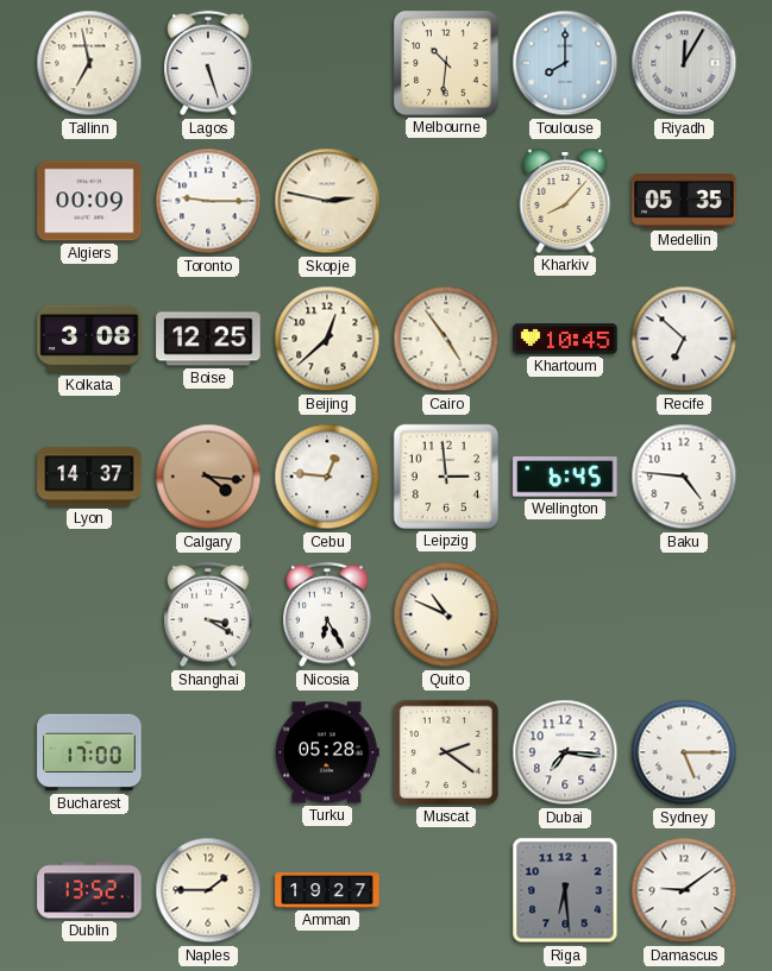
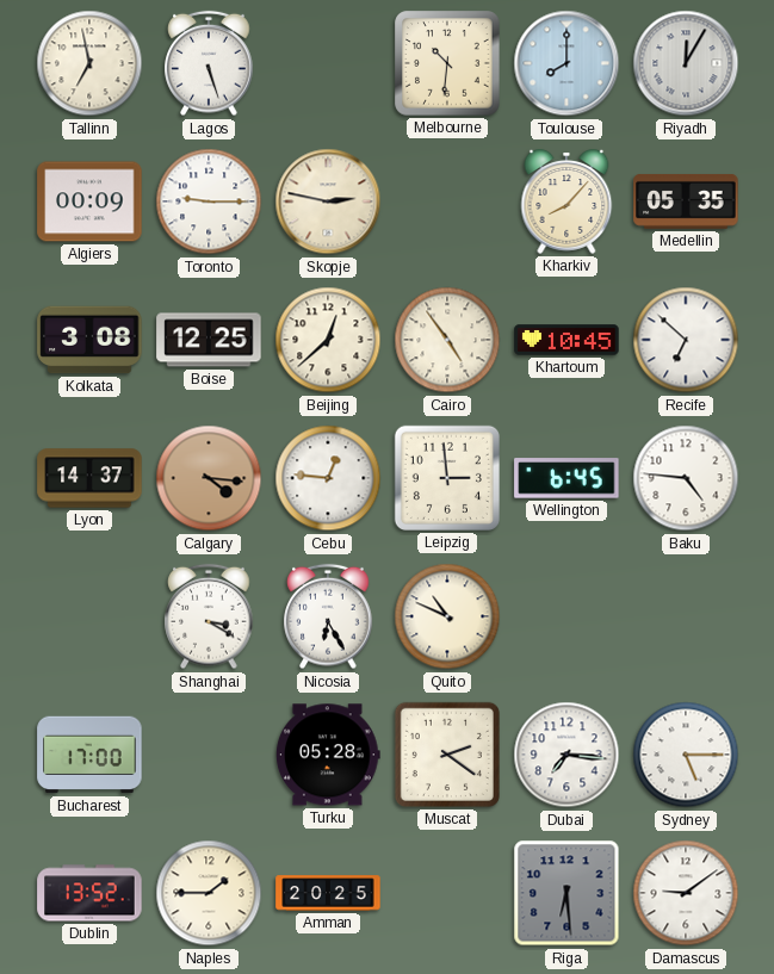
Amman: 19:27 -> 20:25
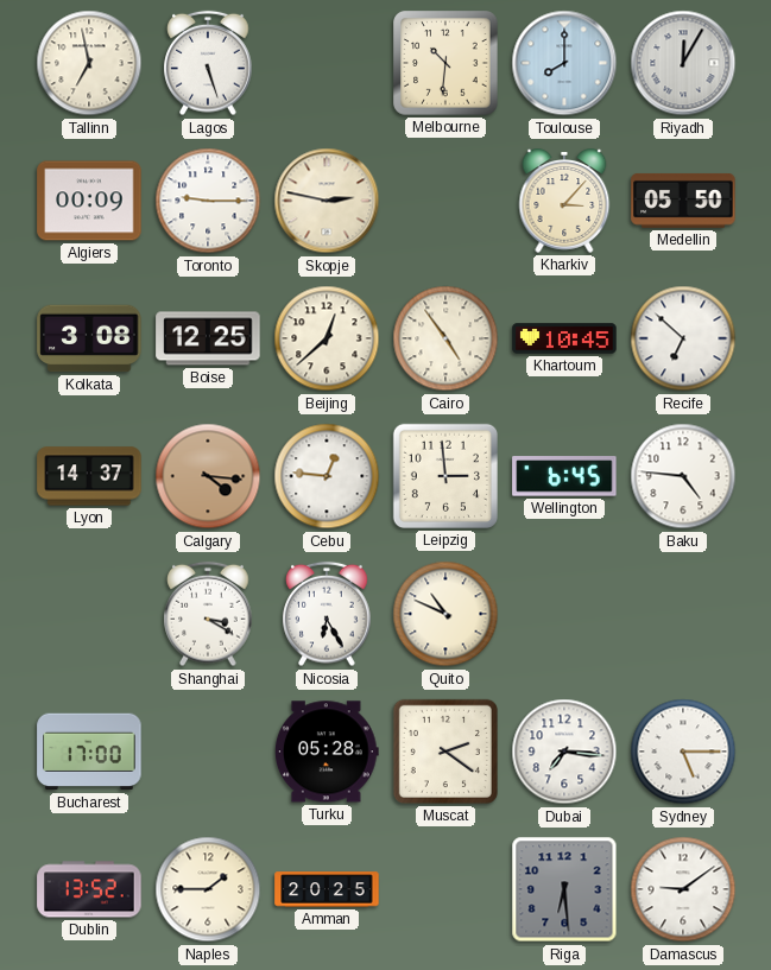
Kharkiv: 8:07 -> 3:07
Medellin: 05:35 -> 05:50
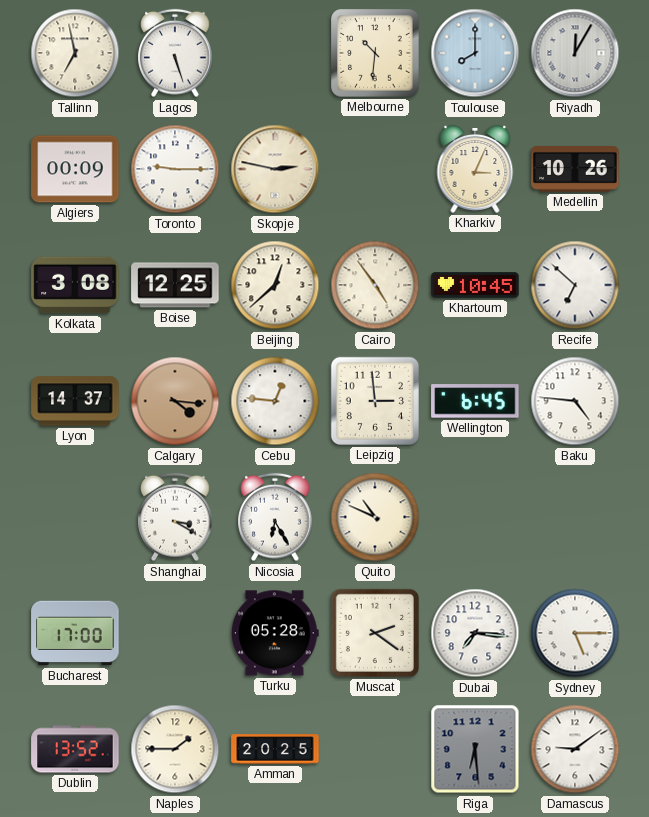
Kharkiv: 3:07 -> 3:04
Medellin: 05:50 -> 10:26
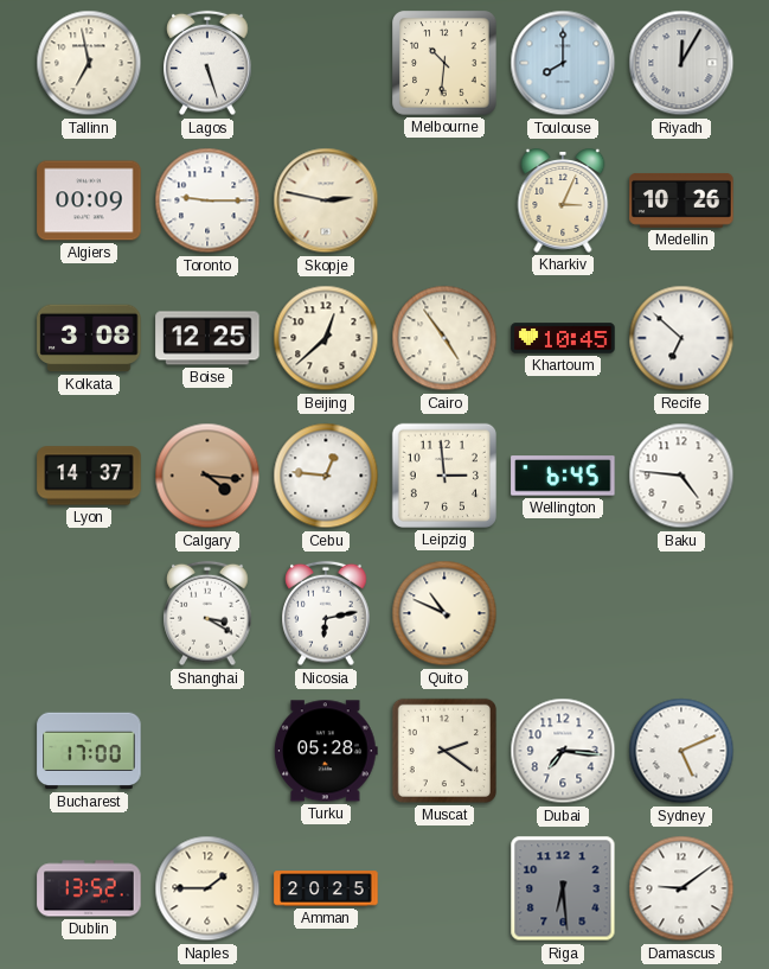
Nicosia: 6:25 -> 6:13
Sydney: 5:15 -> 5:11
